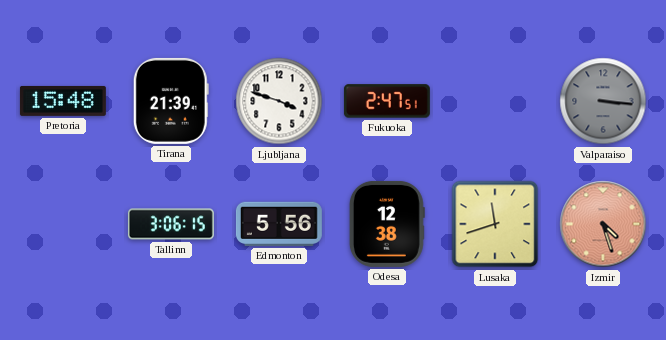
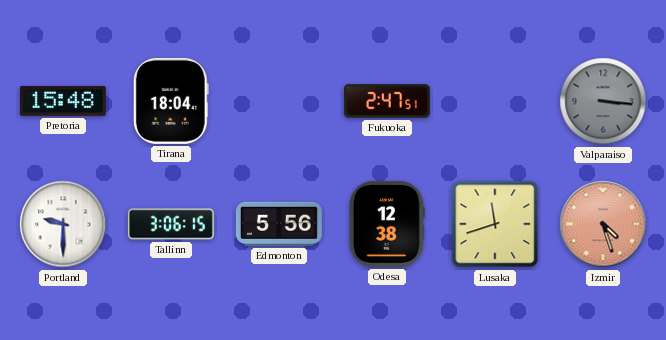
Tirana: 21:39 -> 18:04
Ljubljana: 3:48 -> none
Portland: none -> 9:30
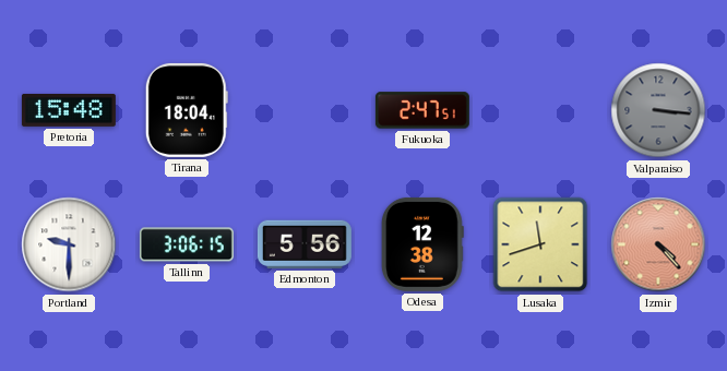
Izmir: 4:27 -> 4:23
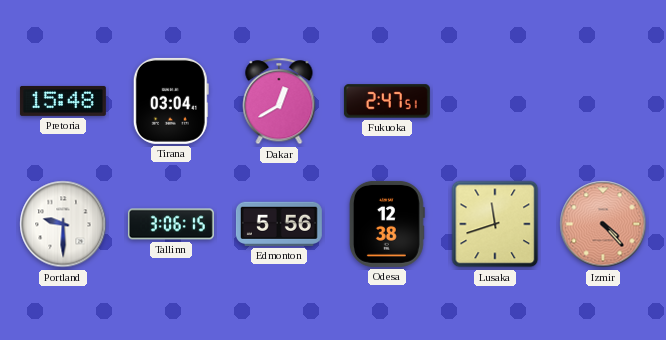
Tirana: 18:04 -> 03:04
Dakar: none -> 12:40
Valparaiso: 3:16 -> none
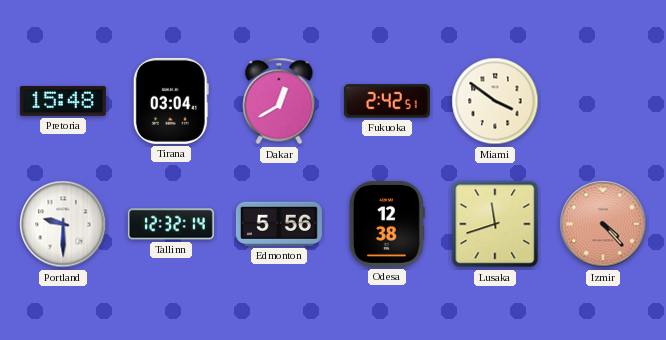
Fukuoka: 2:47 -> 2:42
Miami: none -> 3:51
Tallinn: 3:06 -> 12:32
